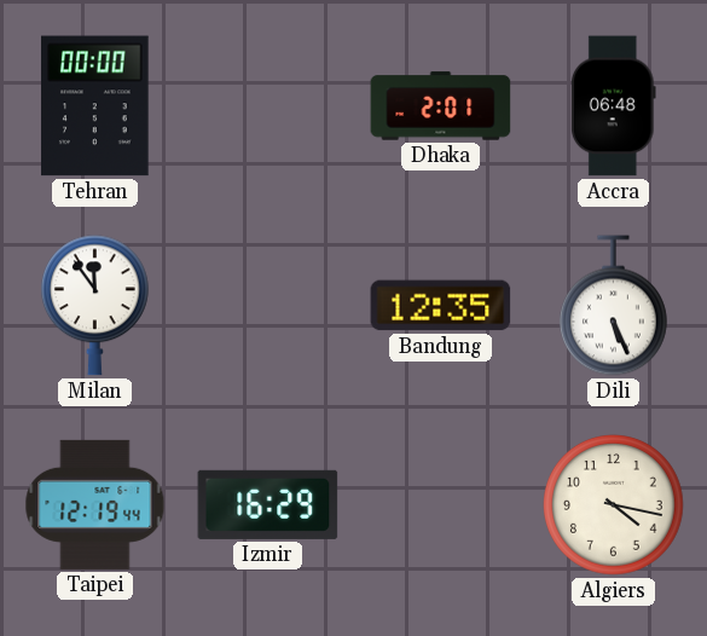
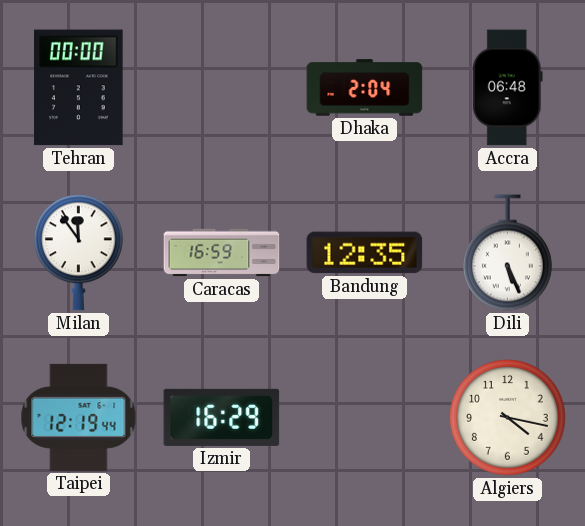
Dhaka: 2:01 -> 2:04
Caracas: none -> 16:59
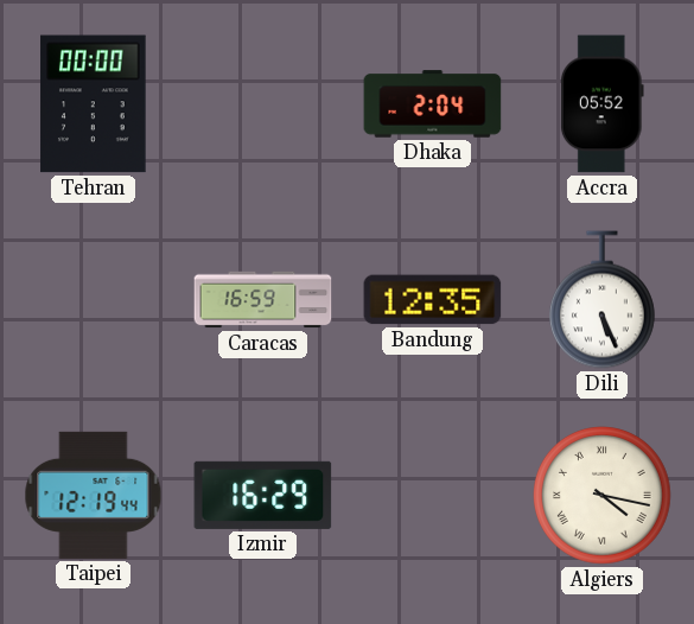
Accra: 06:48 -> 05:52
Milan: 11:54 -> none
Algiers numerals: Arabic -> Roman
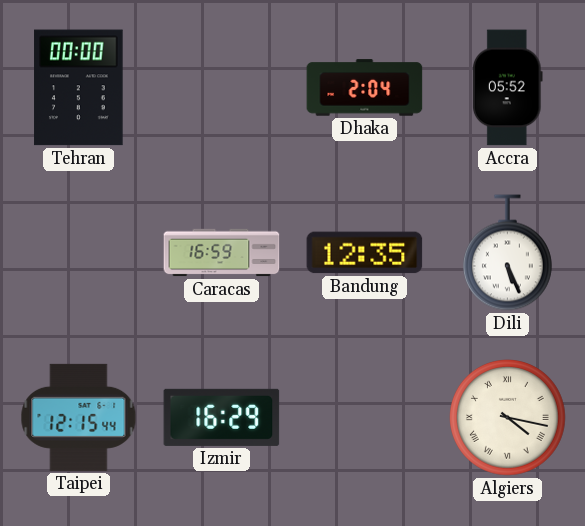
Taipei: 12:19 -> 12:15
